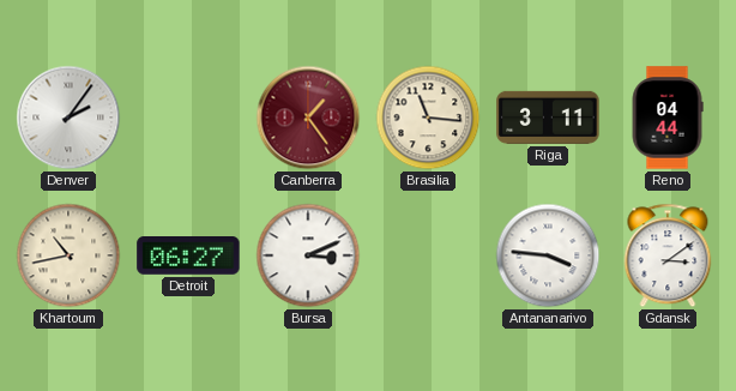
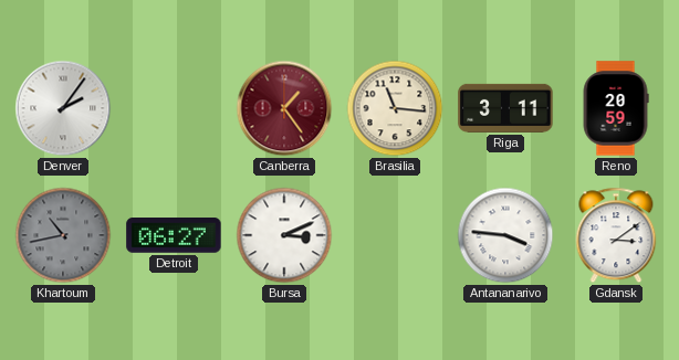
Reno: 04:44 -> 20:59
Khartoum dial: cream -> grey
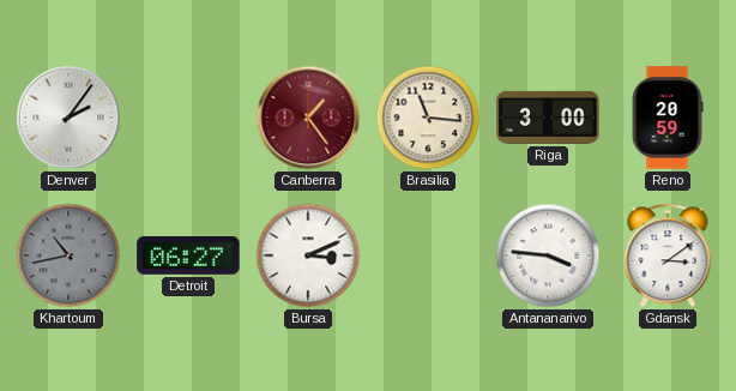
Riga: 3:11 -> 3:00
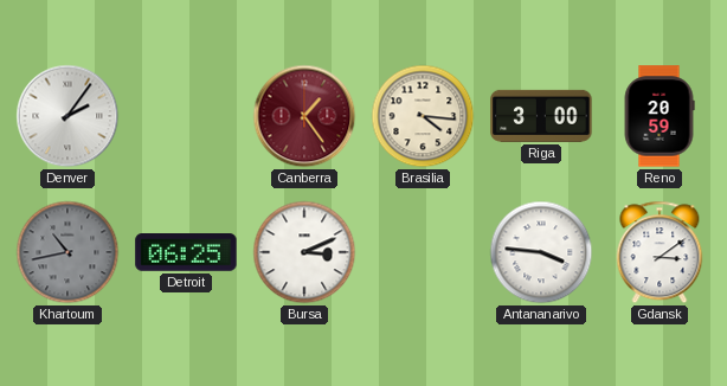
Brasilia: 11:16 -> 4:16
Detroit: 06:27 -> 06:25
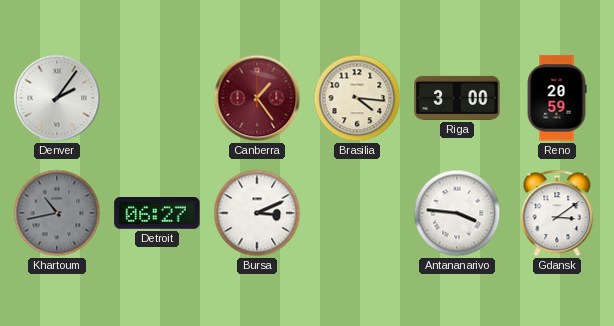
Detroit: 06:25 -> 06:27
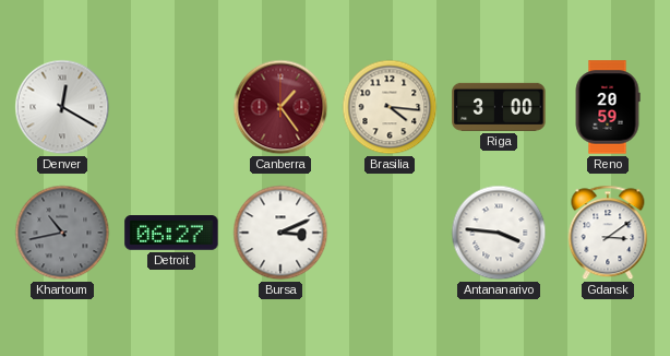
Denver: 2:06 -> 12:20
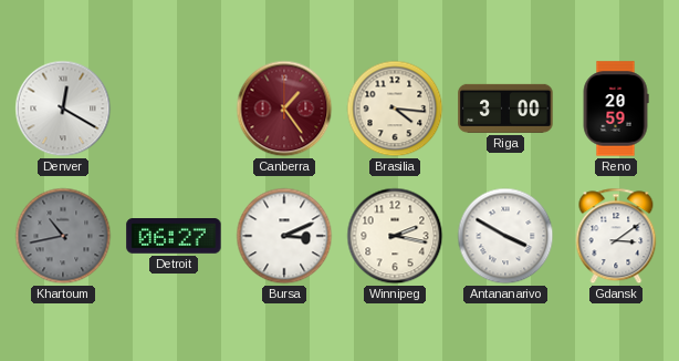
Winnipeg: none -> 2:17
Antananarivo: 3:46 -> 3:50
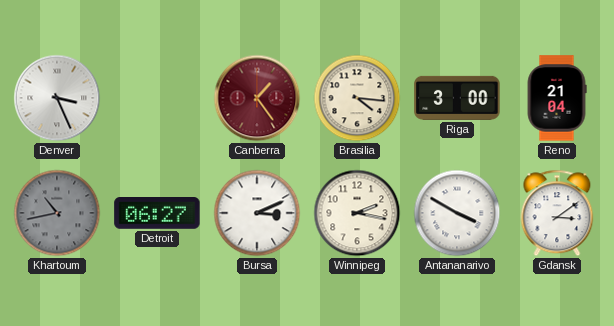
Denver: 12:20 -> 3:26
Reno: 20:59 -> 21:04
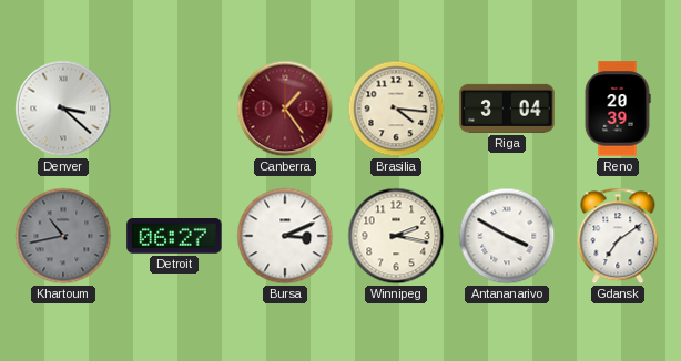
Denver: 3:26 -> 3:22
Riga: 3:00 -> 3:04
Reno: 21:04 -> 20:39
Gdansk: 3:09 -> 7:09
